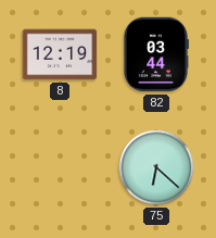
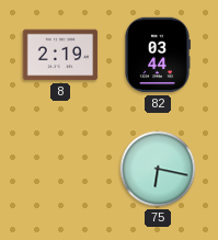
8: 12:19 -> 2:19
75: 6:22 -> 6:17
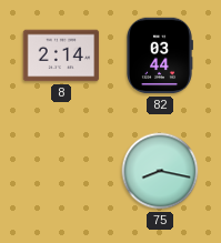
8: 2:19 -> 2:14
75: 6:17 -> 8:17
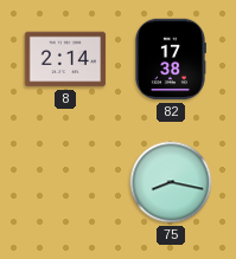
82: 03:44 -> 17:38
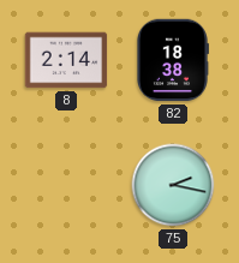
82: 17:38 -> 18:38
75: 8:17 -> 2:17
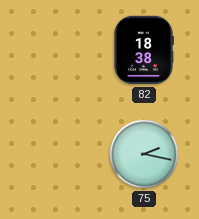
8: 2:14 -> none
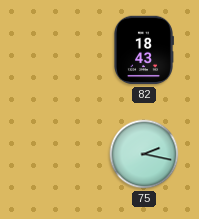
82: 18:38 -> 18:43
